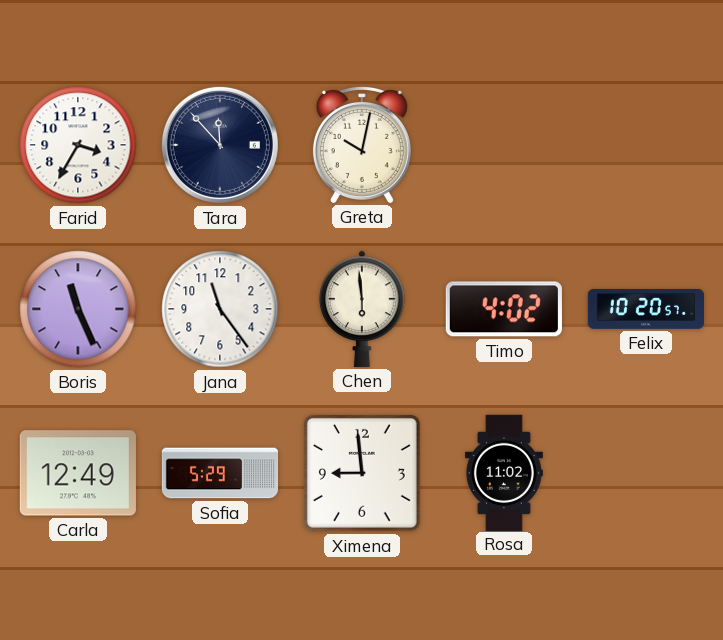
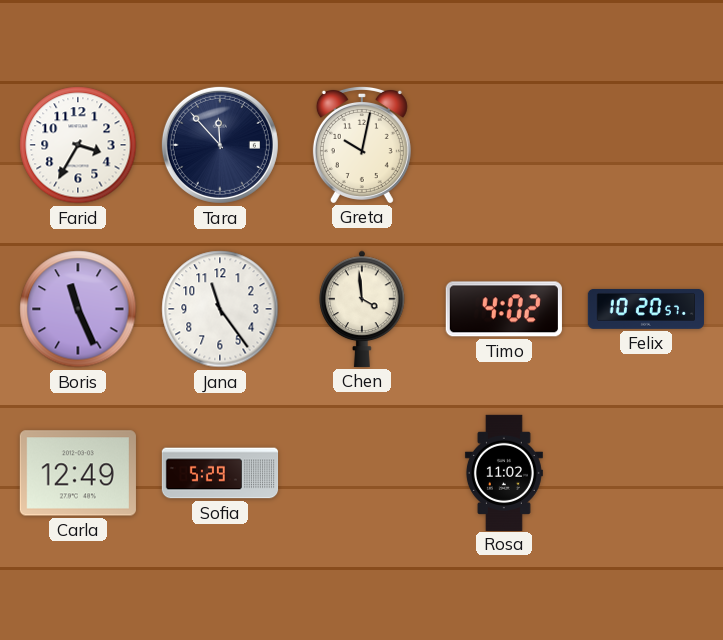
Chen: 5:59 -> 3:59
Ximena: 8:59 -> none
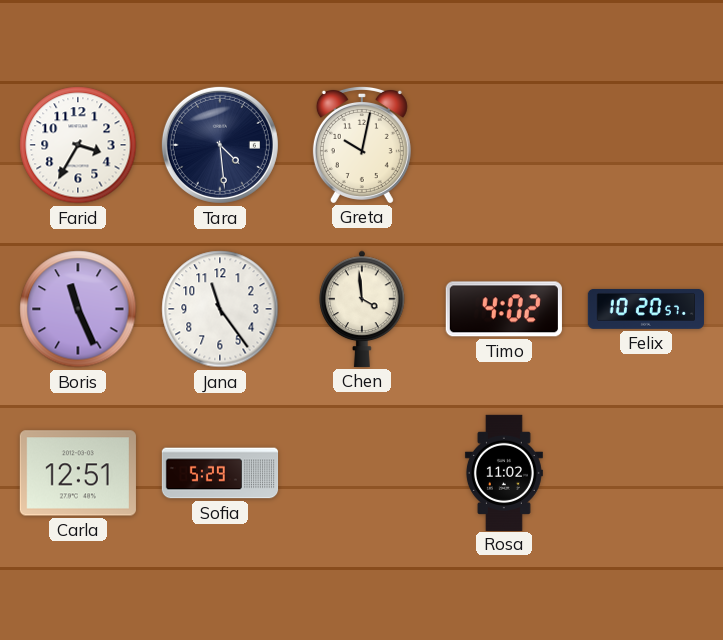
Tara: 11:53 -> 4:29
Carla: 12:49 -> 12:51
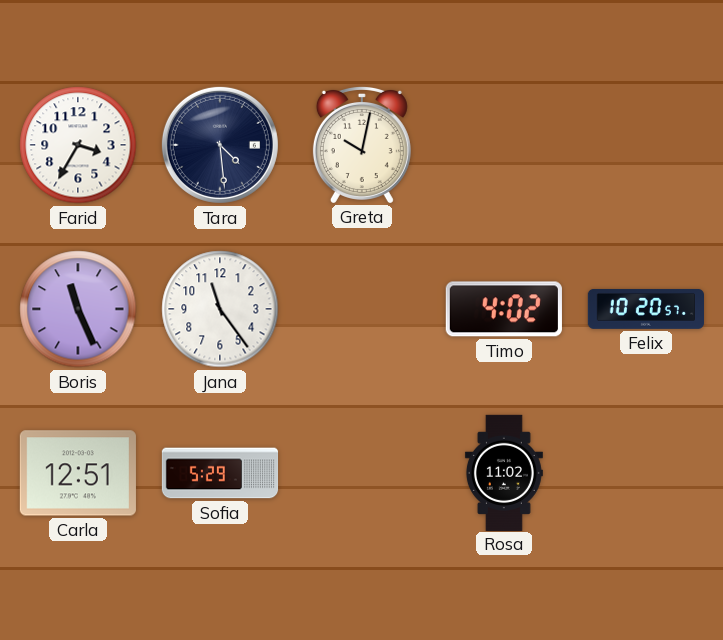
Chen: 3:59 -> none
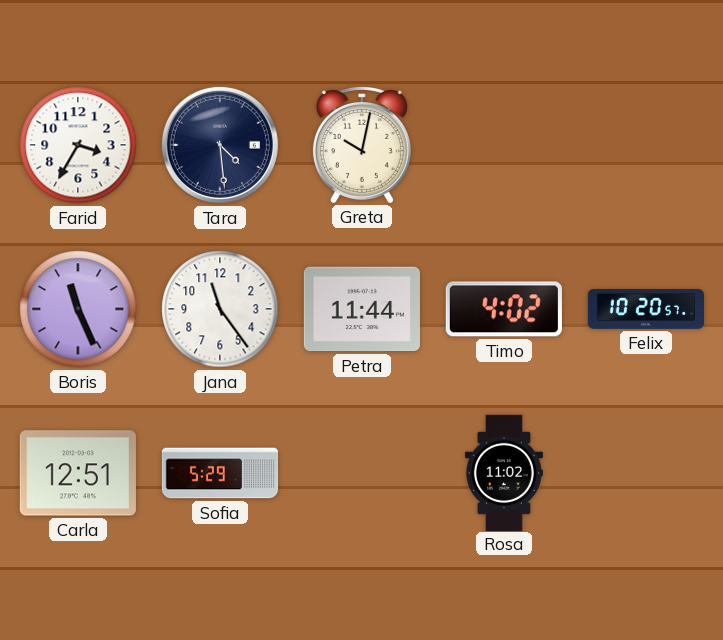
Petra: none -> 11:44
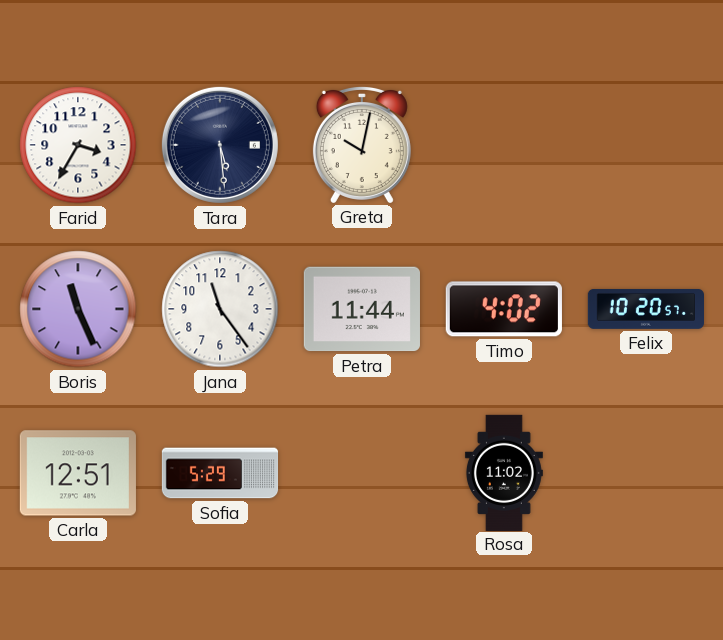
Tara: 4:29 -> 5:29
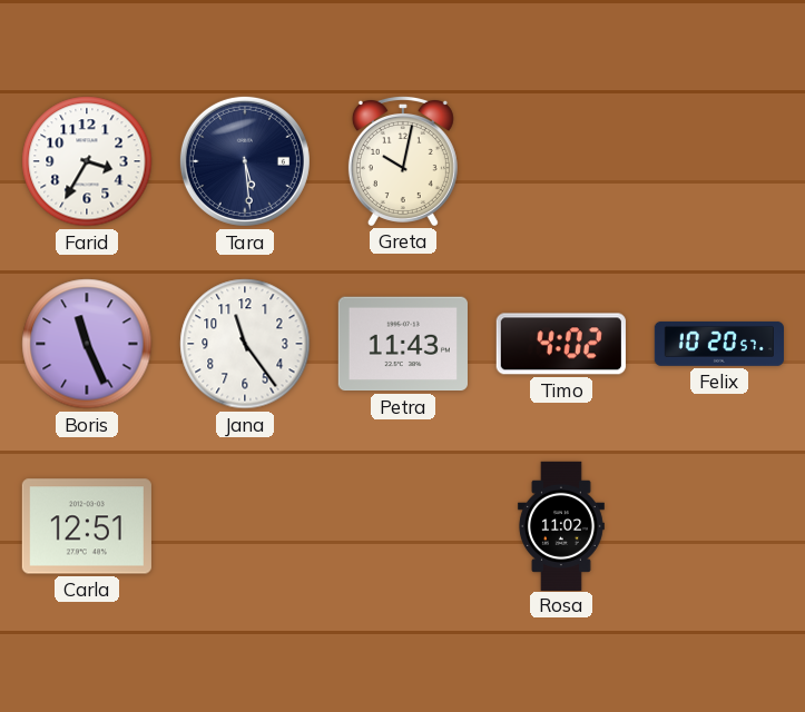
Petra: 11:44 -> 11:43
Sofia: 5:29 -> none
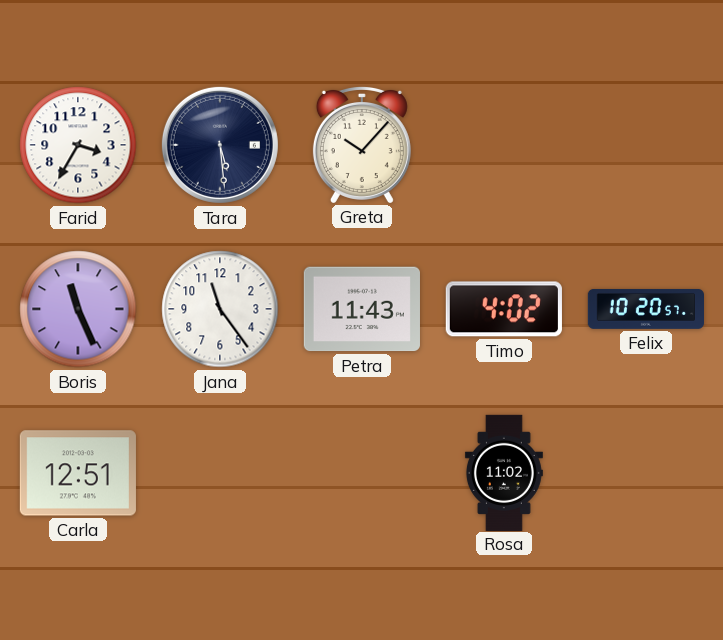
Greta: 10:02 -> 10:07
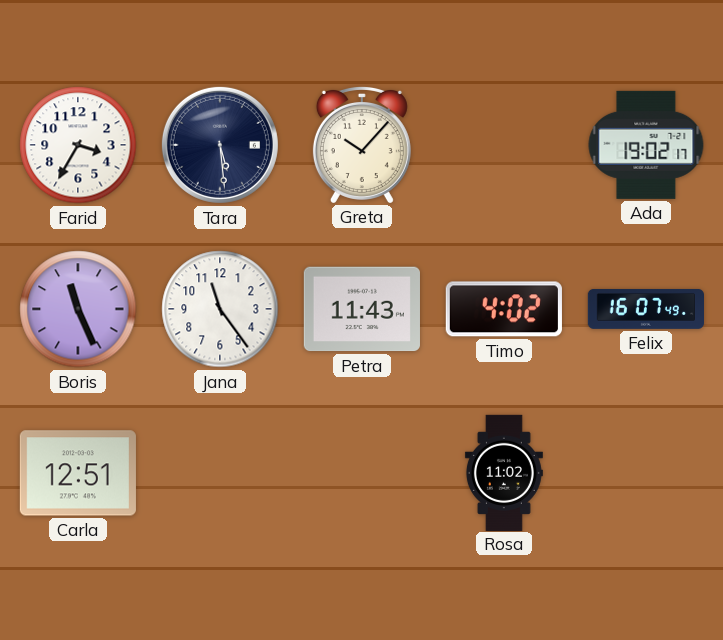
Ada: none -> 19:02
Felix: 10:20 -> 16:07
